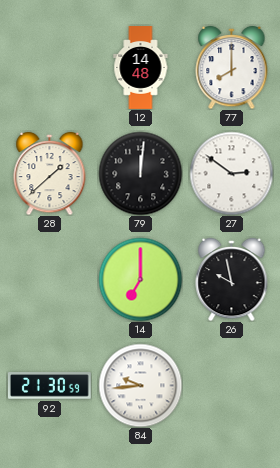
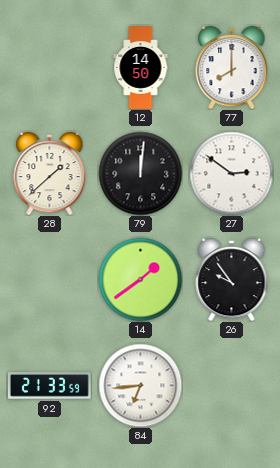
12: 14:48 -> 14:50
14: 7:00 -> 1:39
26: 9:58 -> 9:54
92: 21:30 -> 21:33
84: 9:44 -> 6:44
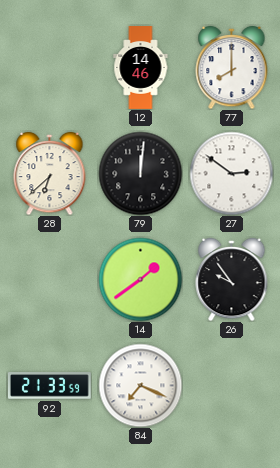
12: 14:50 -> 14:46
28: 1:38 -> 6:38
84: 6:44 -> 7:19
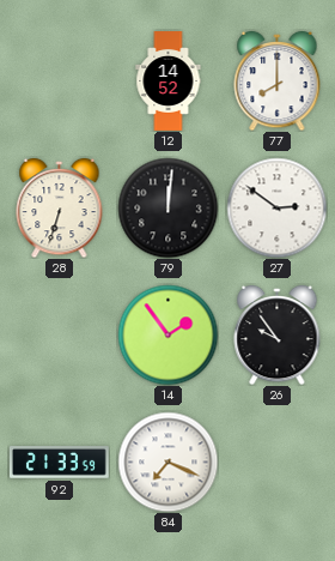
12: 14:46 -> 14:52
28: 6:38 -> 6:33
14: 1:39 -> 1:54
